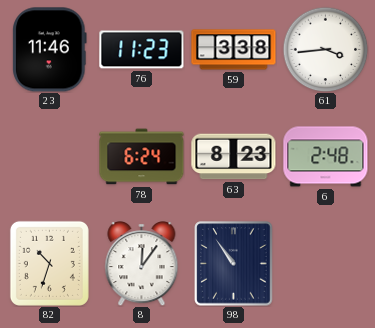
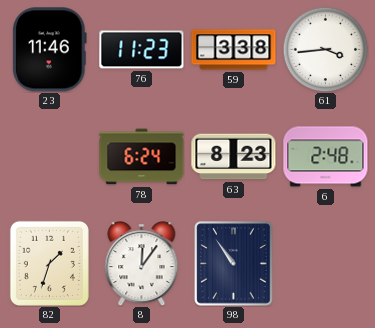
82: 10:33 -> 1:33
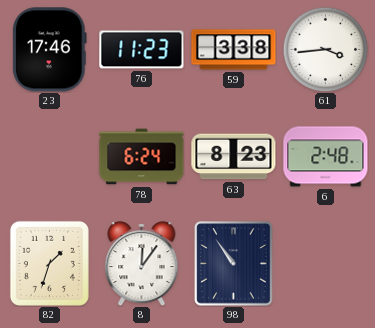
23: 11:46 -> 17:46
